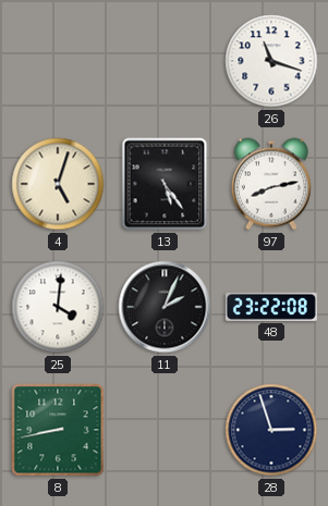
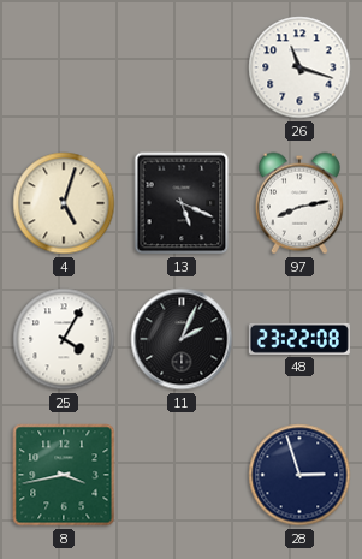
13: 5:24 -> 5:19
25: 4:01 -> 4:05
8: 8:43 -> 3:43
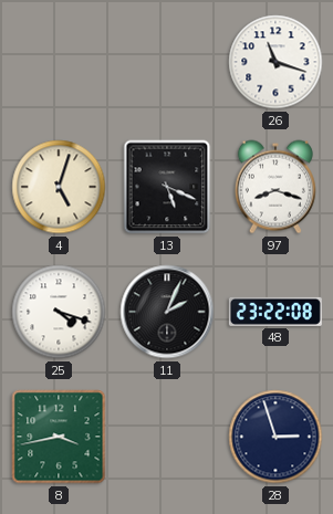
97: 8:13 -> 8:18
25: 4:05 -> 4:18
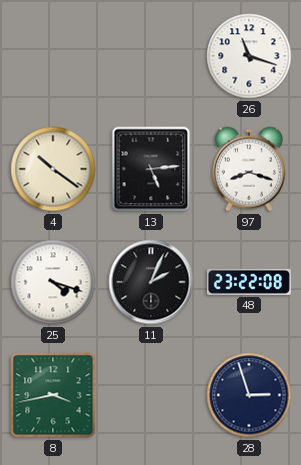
4: 5:03 -> 10:21
13: 5:19 -> 5:14
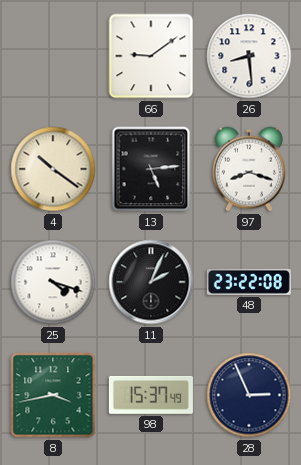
66: none -> 9:09
26: 11:18 -> 8:29
98: none -> 15:37
28: 2:57 -> 2:56
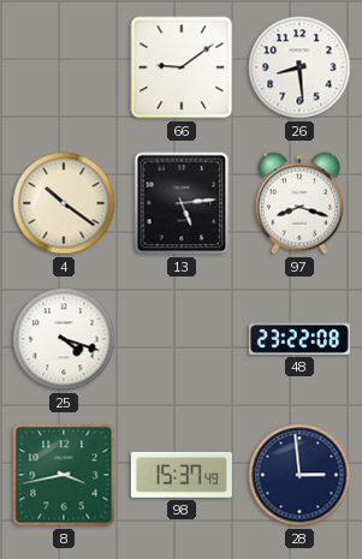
11: 2:04 -> none
28: 2:56 -> 2:59
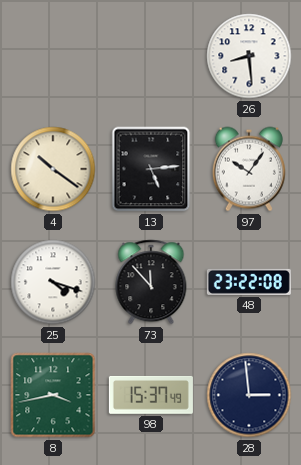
66: 9:09 -> none
97: 8:18 -> 10:06
73: none -> 11:53
